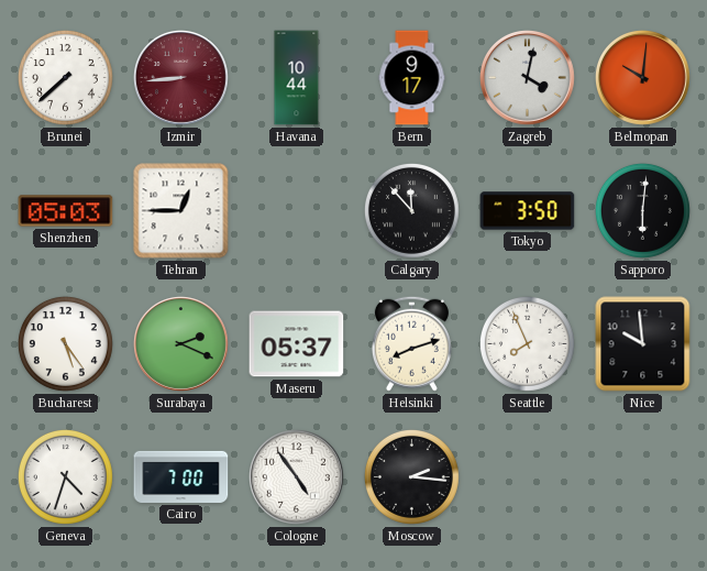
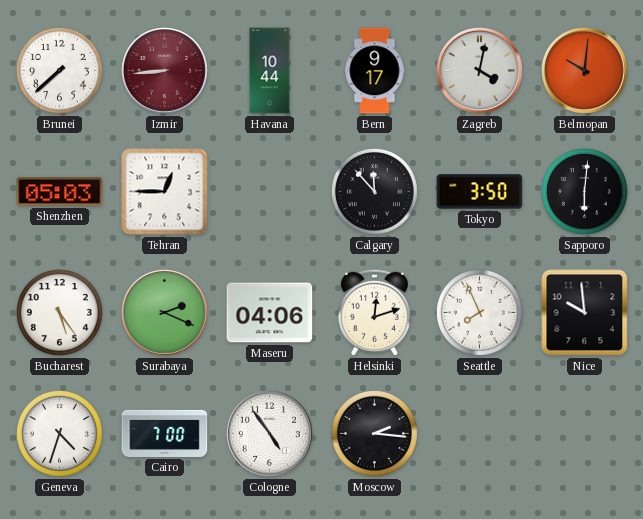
Maseru: 05:37 -> 04:06
Helsinki: 8:12 -> 12:12
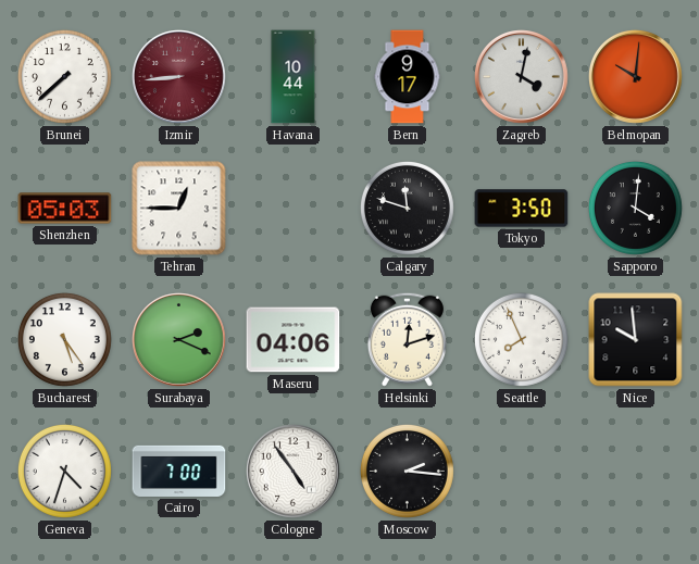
Calgary: 11:53 -> 11:48
Sapporo: 6:01 -> 4:01
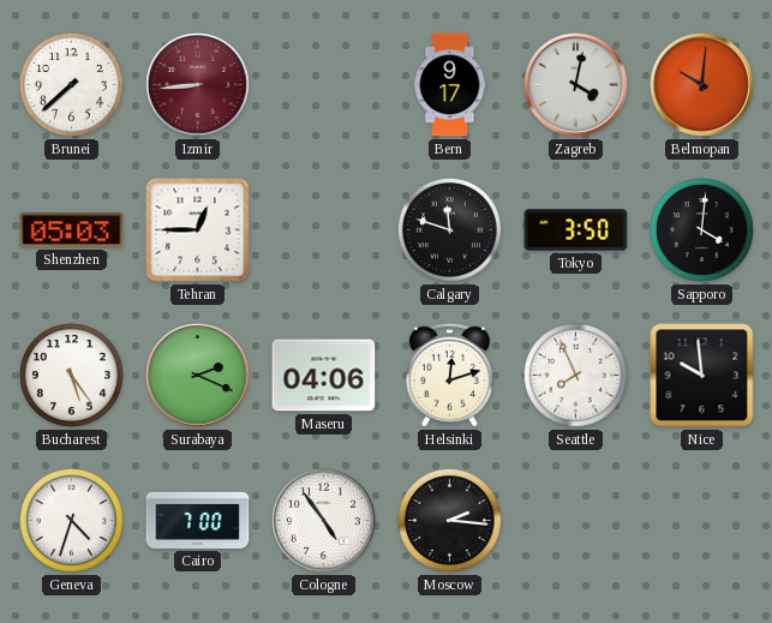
Havana: 10:44 -> none
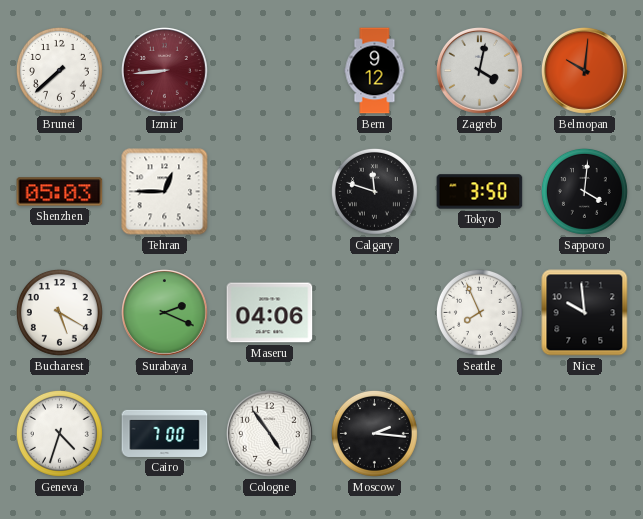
Bern: 9:17 -> 9:12
Bucharest: 5:24 -> 5:20
Helsinki: 12:12 -> none
